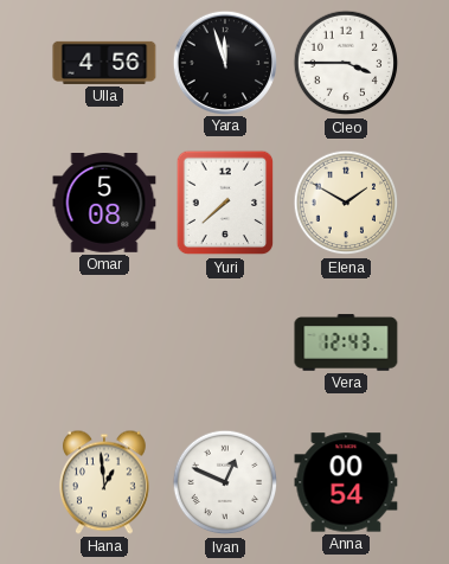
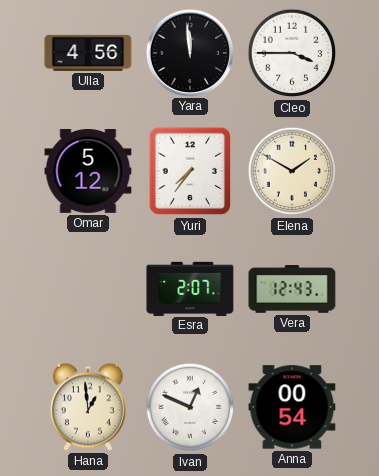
Yara: 11:57 -> 11:59
Omar: 5:08 -> 5:12
Yuri: 7:38 -> 7:36
Esra: none -> 2:07
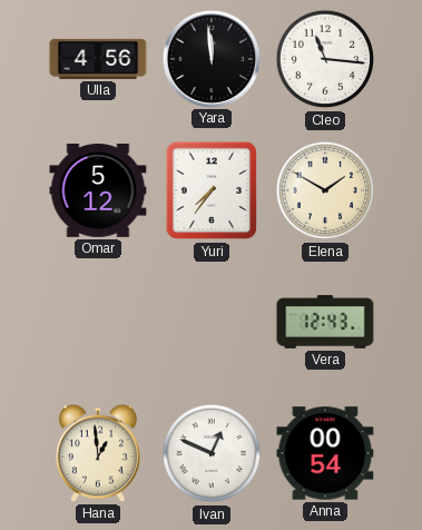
Cleo: 3:45 -> 11:16
Esra: 2:07 -> none
